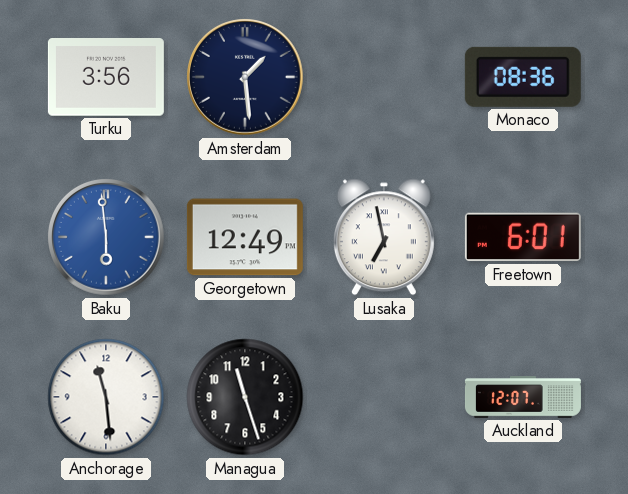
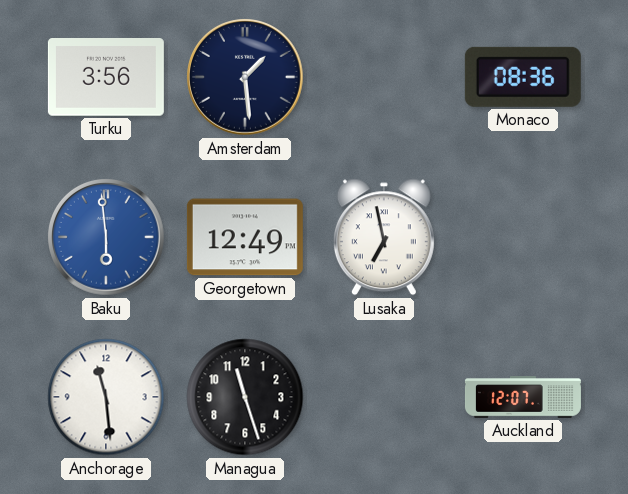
Freetown: 6:01 -> none
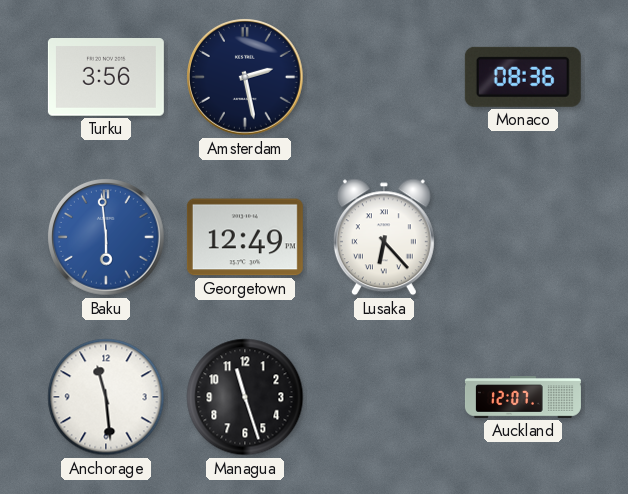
Amsterdam: 1:29 -> 2:28
Lusaka: 6:58 -> 6:23
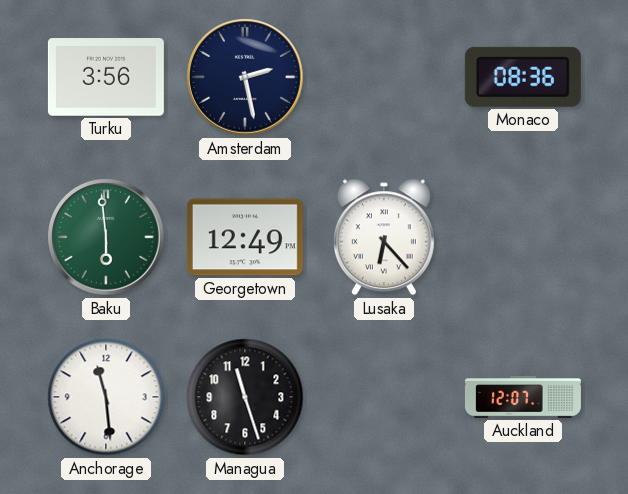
Baku dial: blue -> green
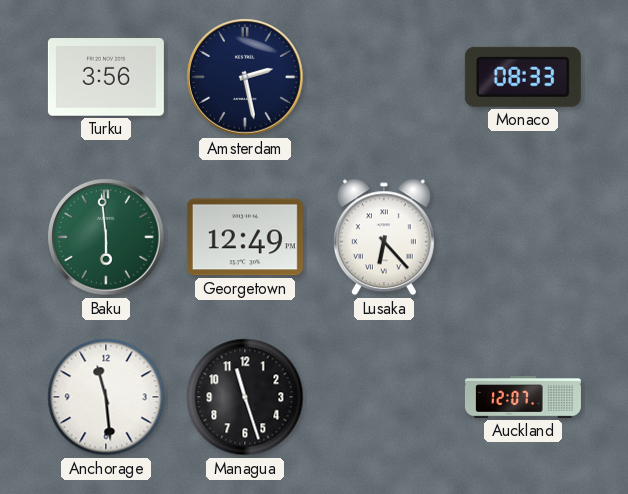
Monaco: 08:36 -> 08:33
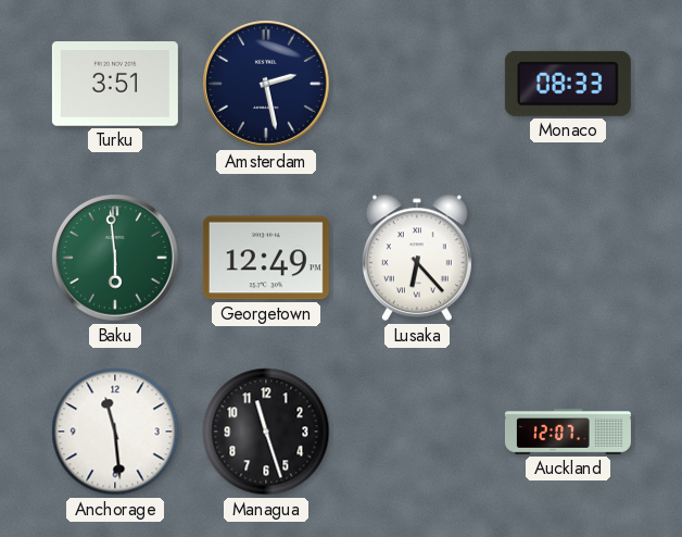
Turku: 3:56 -> 3:51
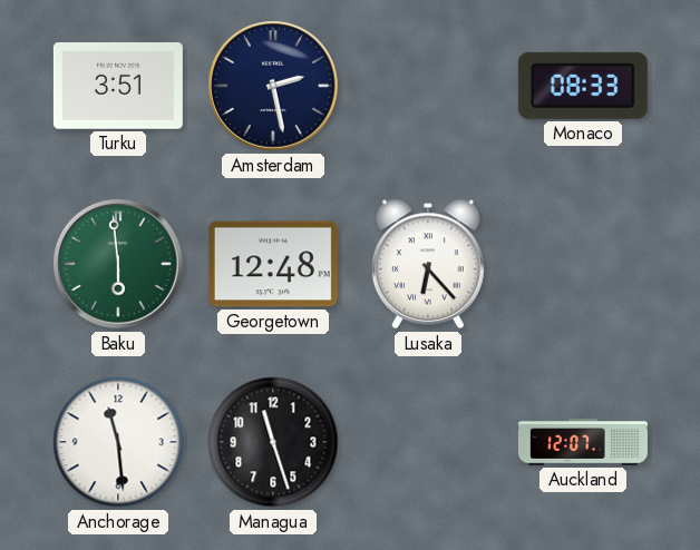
Georgetown: 12:49 -> 12:48
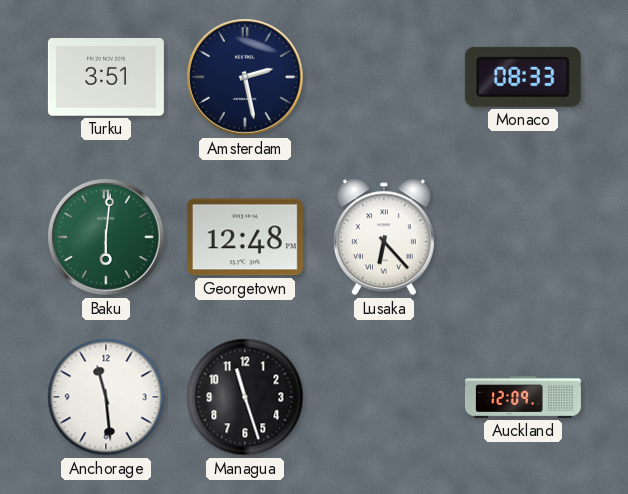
Baku: 5:59 -> 6:01
Auckland: 12:07 -> 12:09
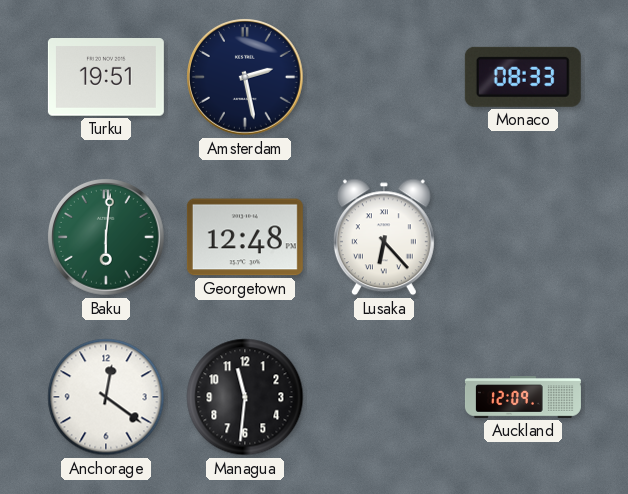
Turku: 3:51 -> 19:51
Anchorage: 11:29 -> 12:21
Managua: 11:27 -> 11:31
